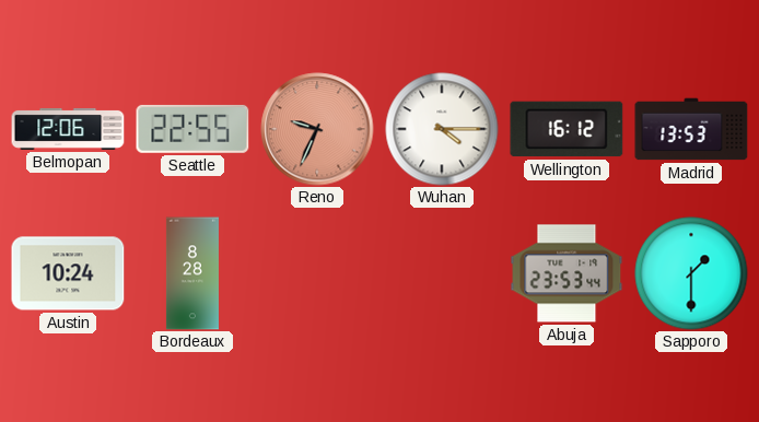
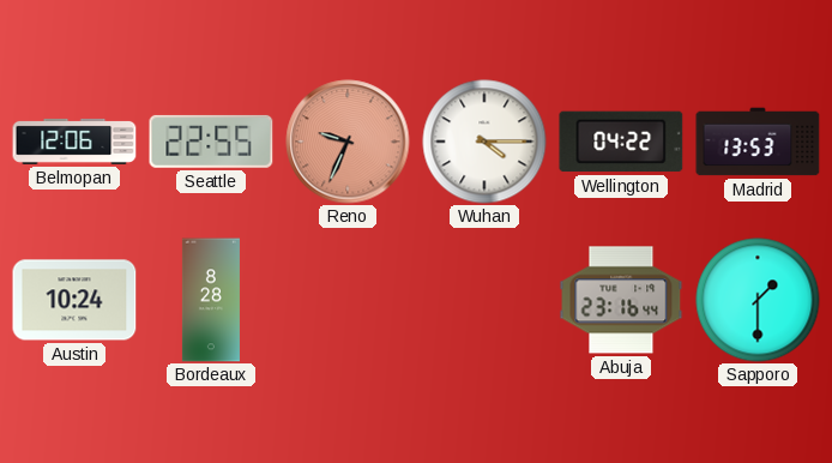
Wellington: 16:12 -> 04:22
Abuja: 23:53 -> 23:16
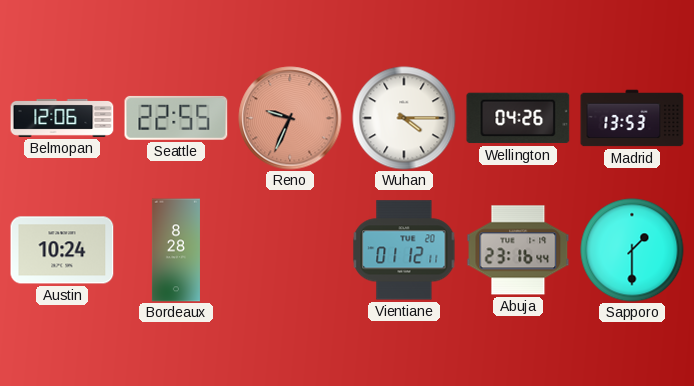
Wellington: 04:22 -> 04:26
Vientiane: none -> 01:12
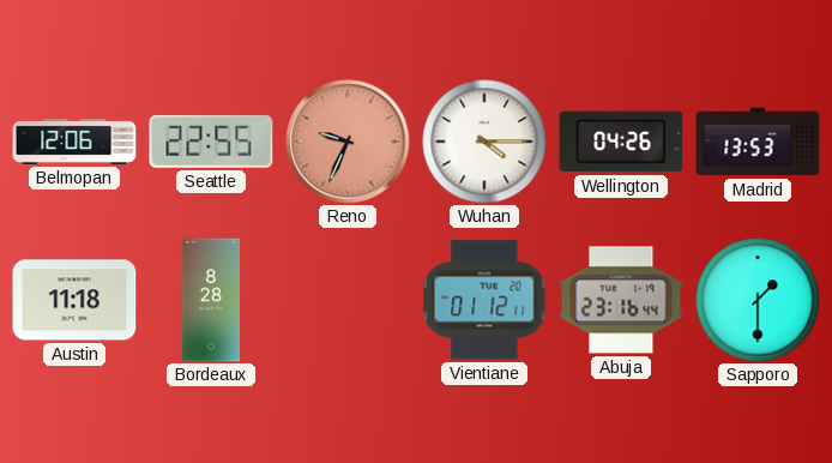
Austin: 10:24 -> 11:18
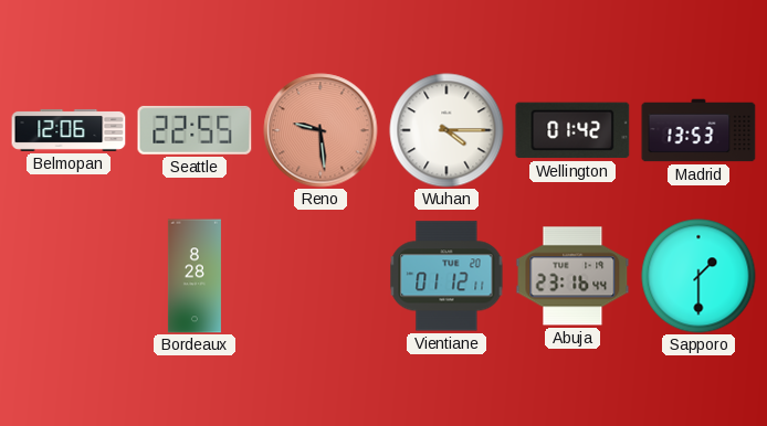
Reno: 9:34 -> 9:29
Wellington: 04:26 -> 01:42
Austin: 11:18 -> none
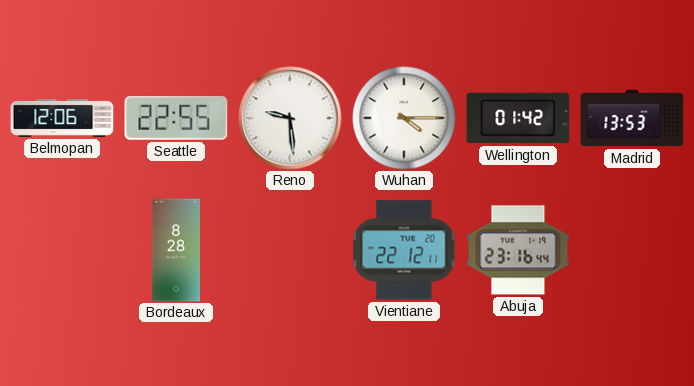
Reno dial: salmon -> white
Vientiane: 01:12 -> 22:12
Sapporo: 1:30 -> none
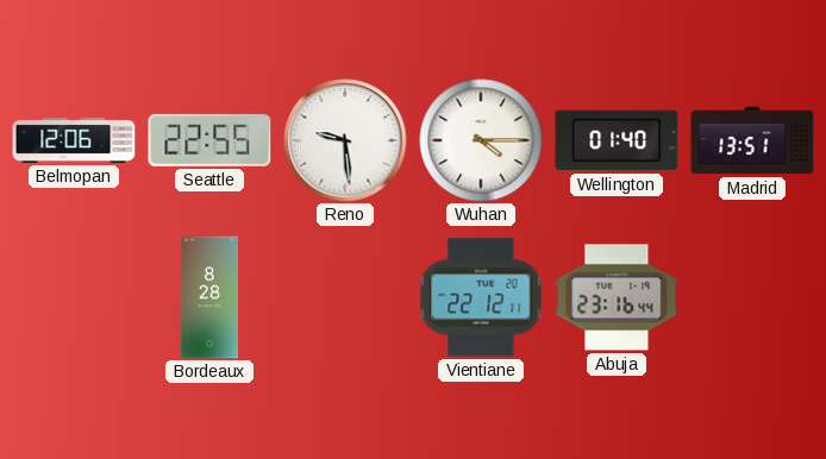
Wellington: 01:42 -> 01:40
Madrid: 13:53 -> 13:51
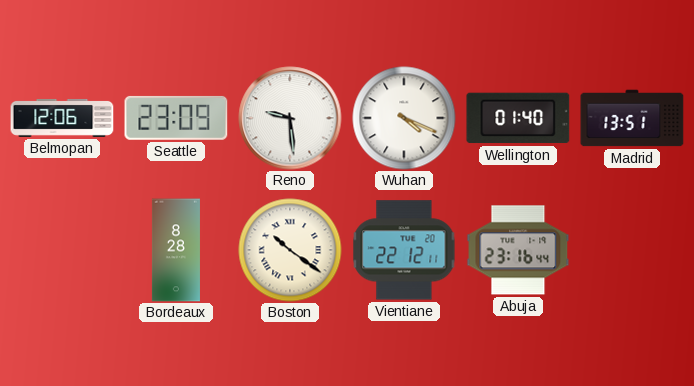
Seattle: 22:55 -> 23:09
Wuhan: 4:15 -> 4:19
Boston: none -> 10:21
